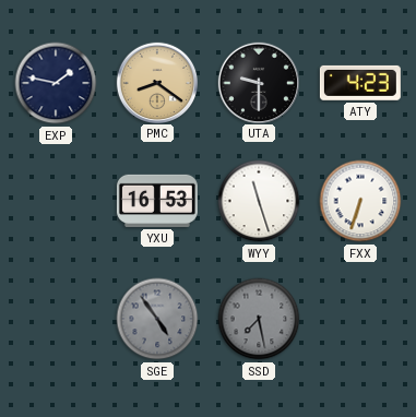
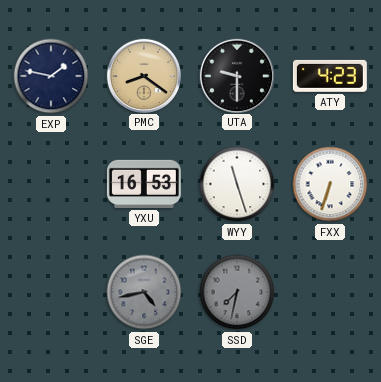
SGE: 4:54 -> 4:43
SSD: 7:28 -> 7:32
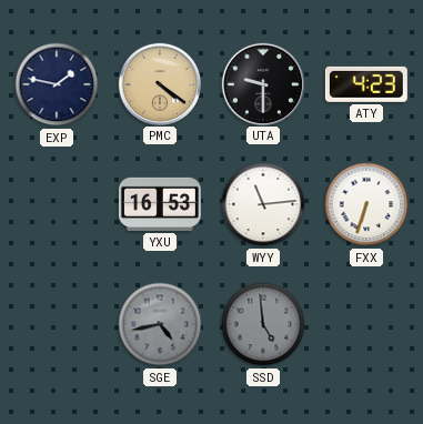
PMC: 8:21 -> 4:21
WYY: 11:27 -> 11:14
SSD: 7:32 -> 4:59
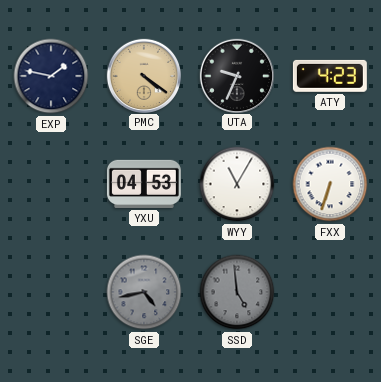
UTA: 9:30 -> 9:34
YXU: 16:53 -> 04:53
WYY: 11:14 -> 11:05
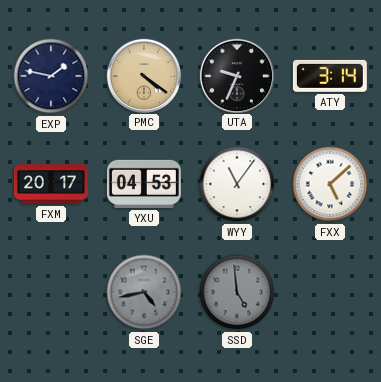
ATY: 4:23 -> 3:14
FXM: none -> 20:17
WYY: 11:05 -> 11:06
FXX: 6:33 -> 5:08
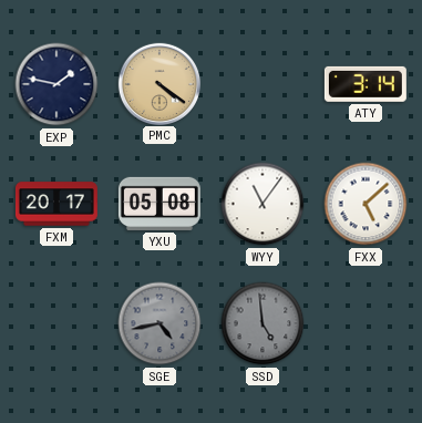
UTA: 9:34 -> none
YXU: 04:53 -> 05:08
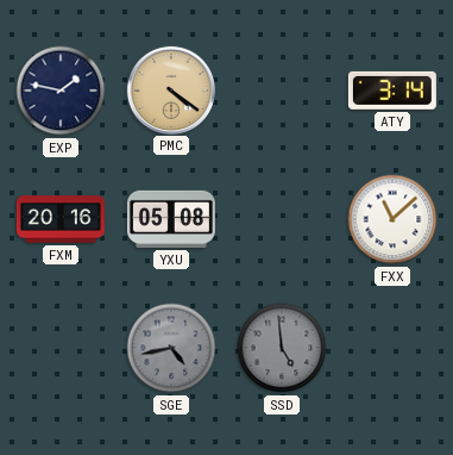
FXM: 20:17 -> 20:16
WYY: 11:06 -> none
FXX: 5:08 -> 11:08
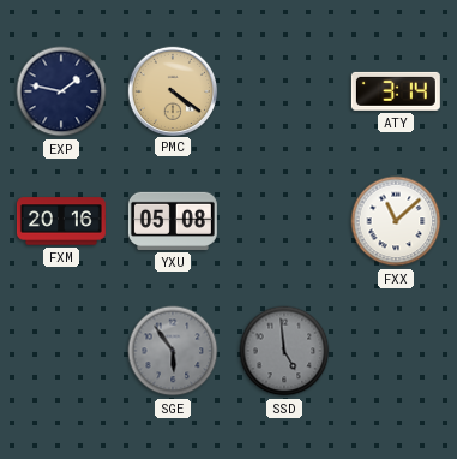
SGE: 4:43 -> 5:54
